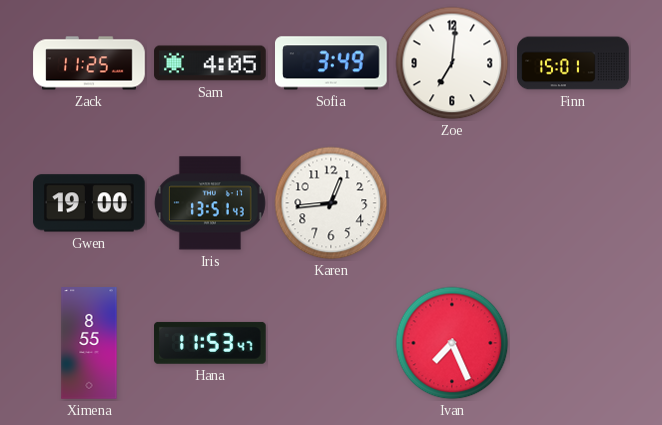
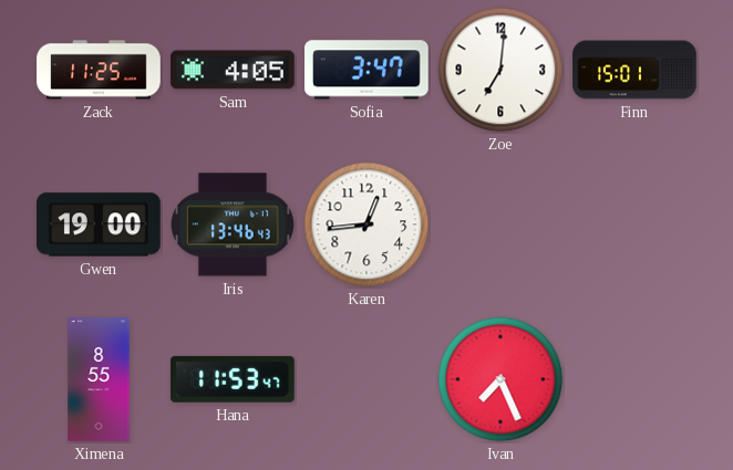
Sofia: 3:49 -> 3:47
Iris: 13:51 -> 13:46
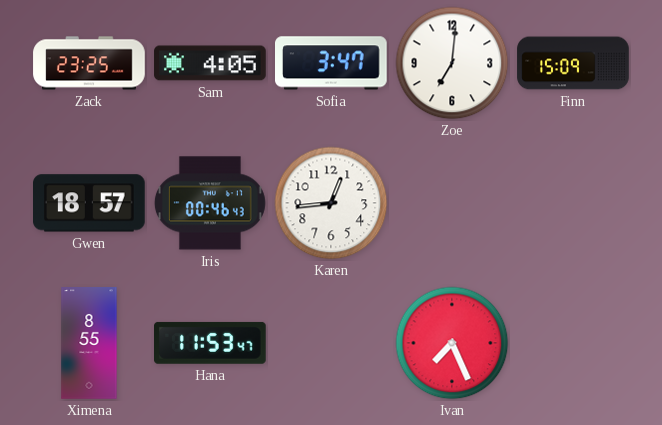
Zack: 11:25 -> 23:25
Finn: 15:01 -> 15:09
Gwen: 19:00 -> 18:57
Iris: 13:46 -> 00:46
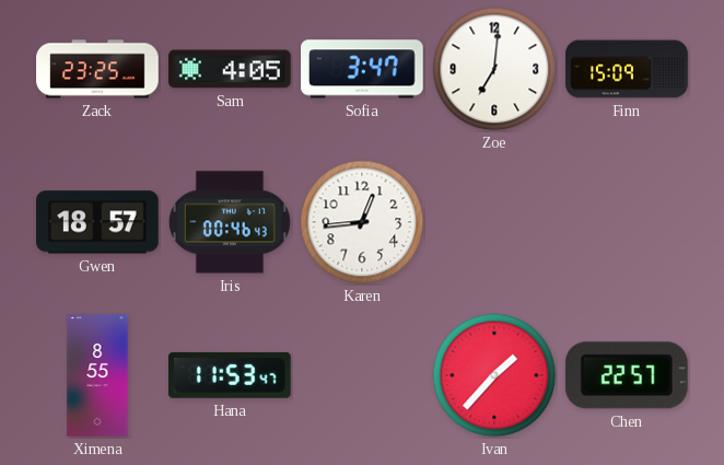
Ivan: 7:26 -> 1:37
Chen: none -> 22:57
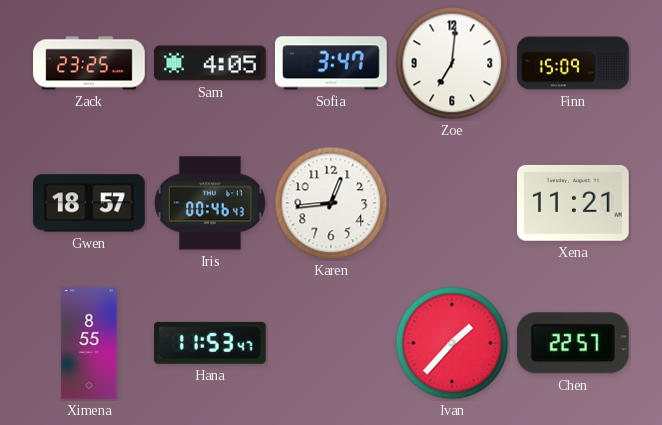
Xena: none -> 11:21
